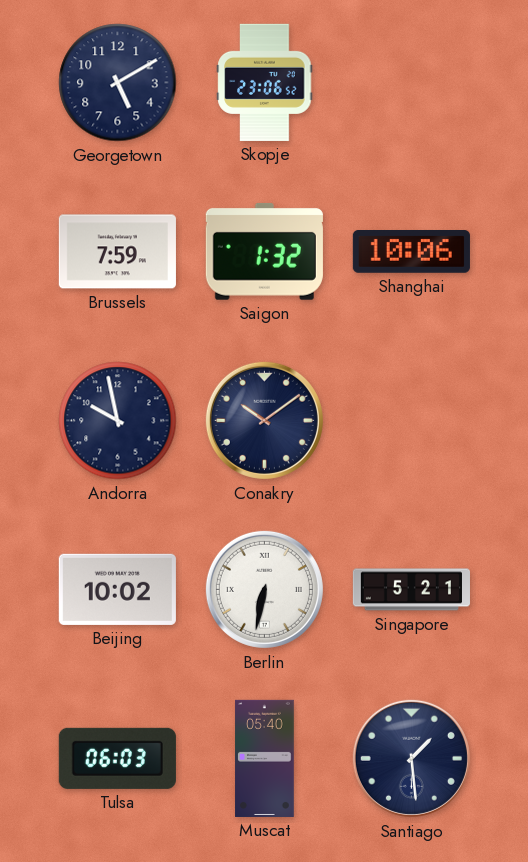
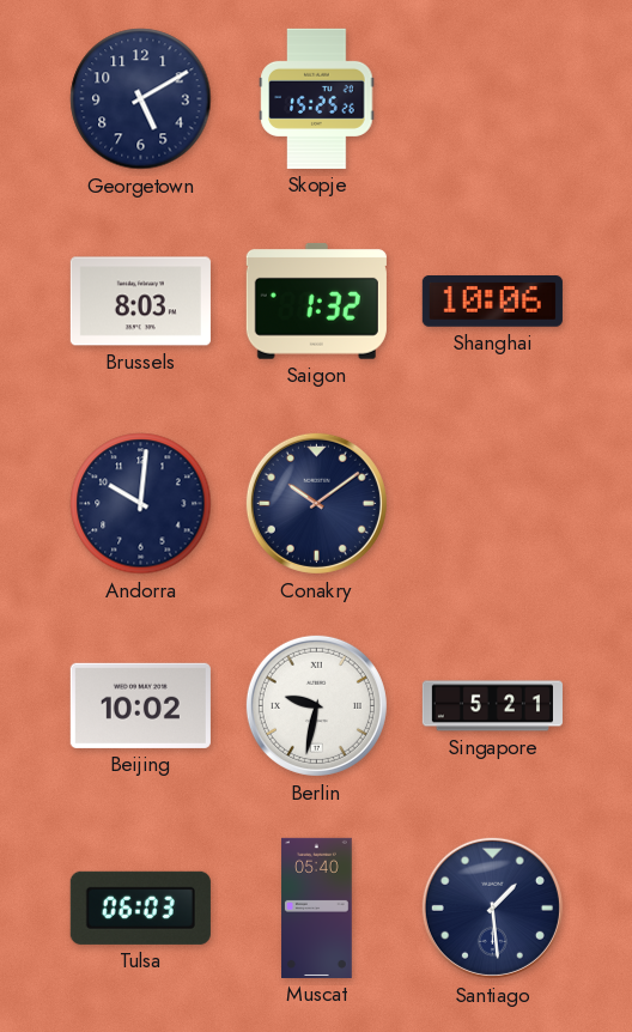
Skopje: 23:06 -> 15:25
Brussels: 7:59 -> 8:03
Andorra: 9:58 -> 10:01
Berlin: 6:32 -> 9:32
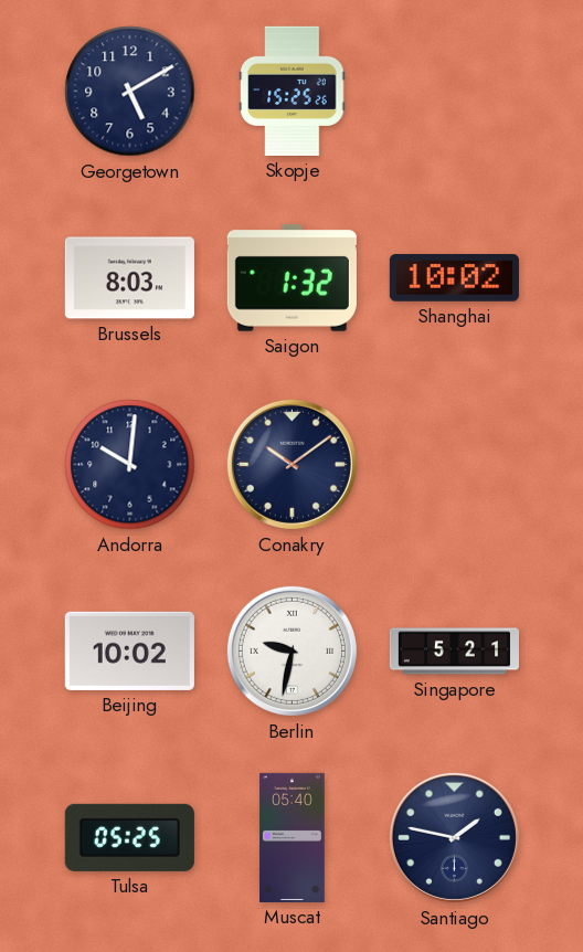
Shanghai: 10:06 -> 10:02
Tulsa: 06:03 -> 05:25
Santiago: 1:29 -> 1:47
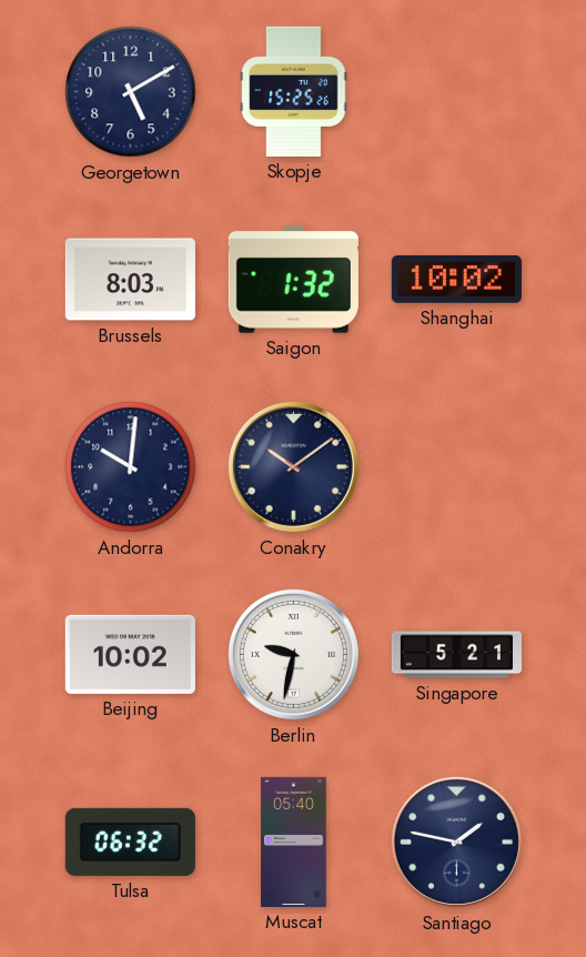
Tulsa: 05:25 -> 06:32
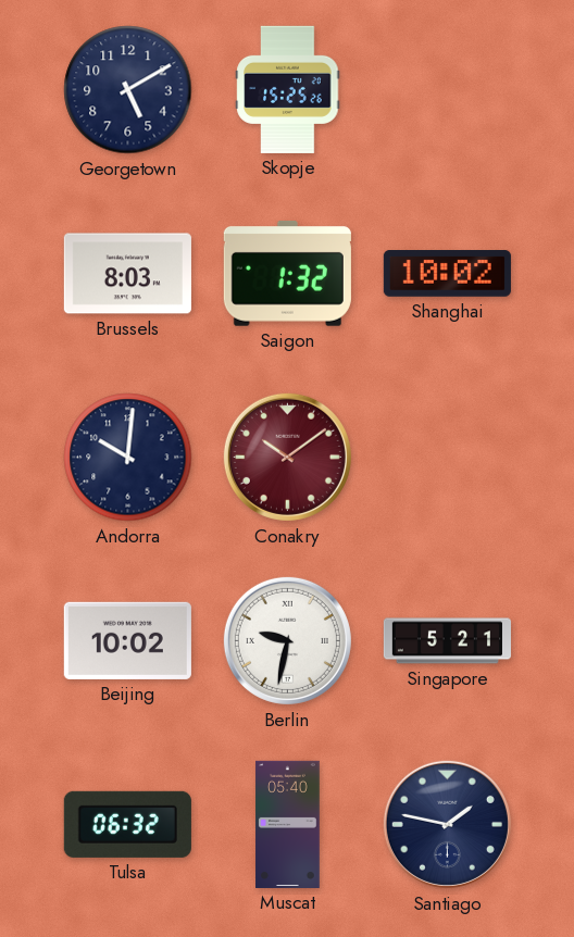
Conakry dial: navy -> burgundy
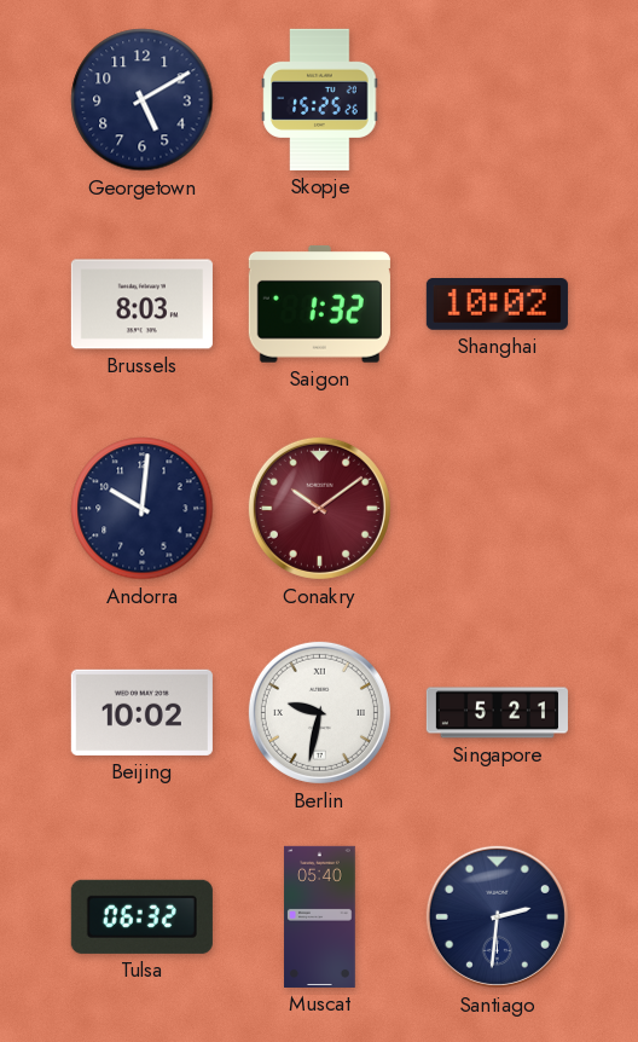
Santiago: 1:47 -> 2:31
